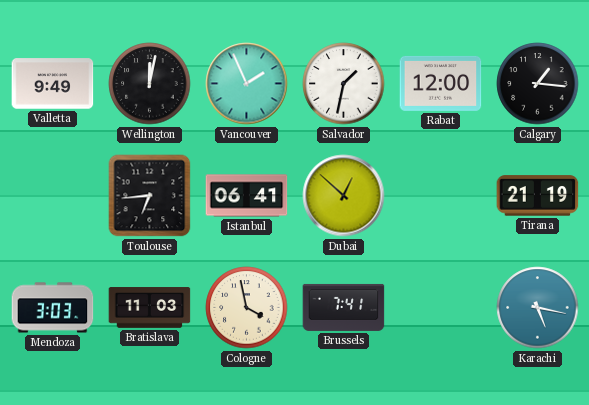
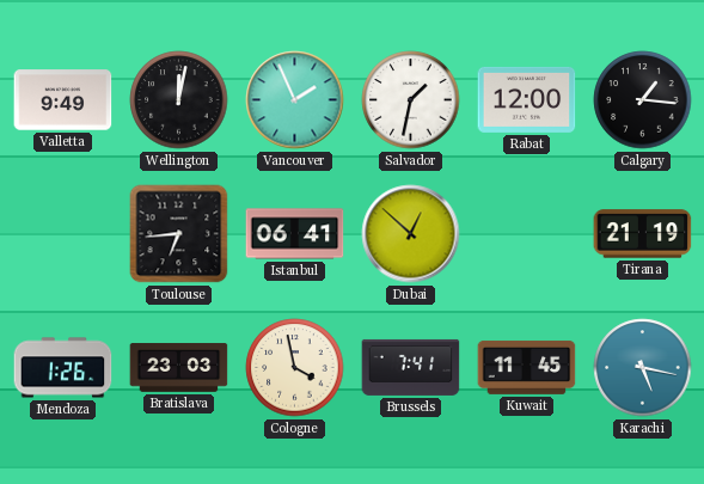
Mendoza: 3:03 -> 1:26
Bratislava: 11:03 -> 23:03
Kuwait: none -> 11:45
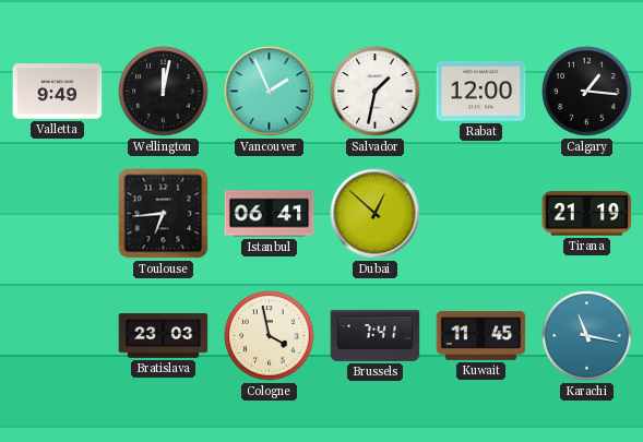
Mendoza: 1:26 -> none
Karachi: 5:17 -> 11:17
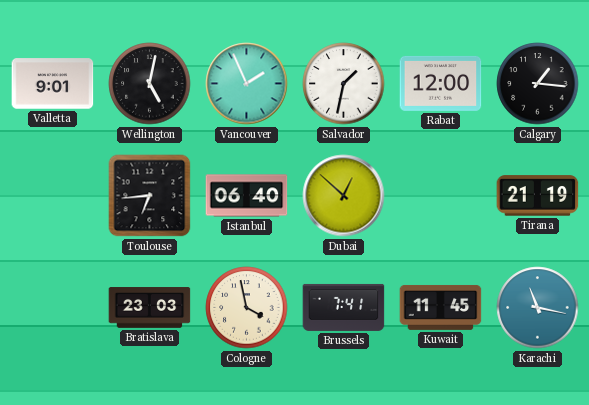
Valletta: 9:49 -> 9:01
Wellington: 12:02 -> 5:02
Istanbul: 06:41 -> 06:40
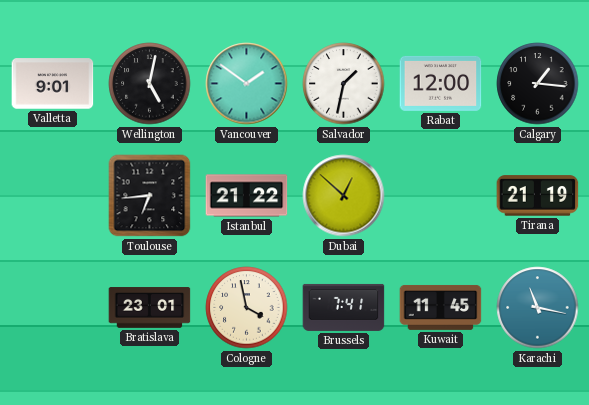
Vancouver: 1:56 -> 1:51
Istanbul: 06:40 -> 21:22
Bratislava: 23:03 -> 23:01
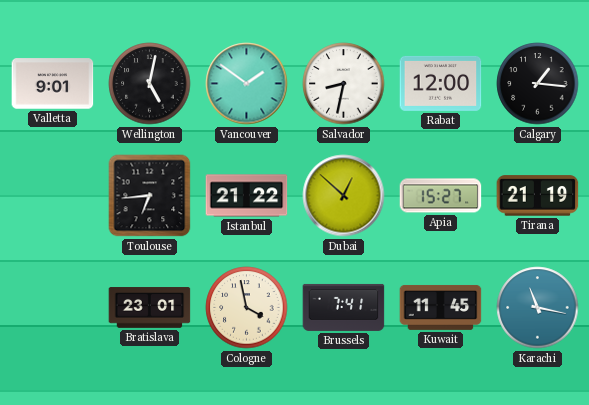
Salvador: 1:32 -> 8:32
Apia: none -> 15:27
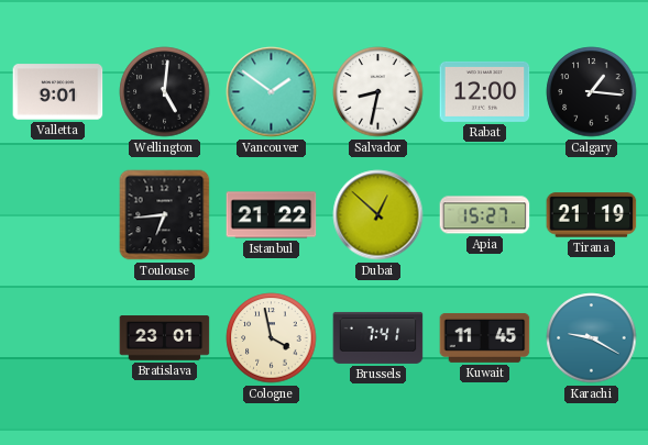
Wellington: 5:02 -> 5:01
Karachi: 11:17 -> 9:20
